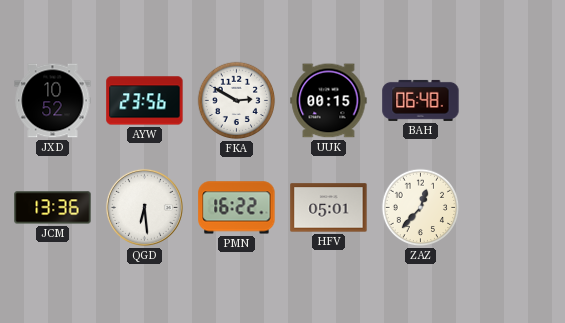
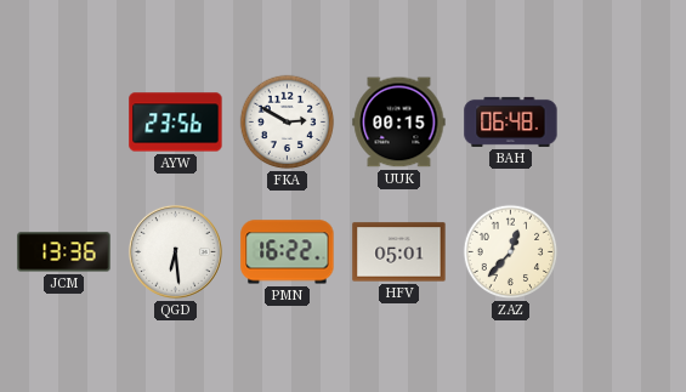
JXD: 10:52 -> none
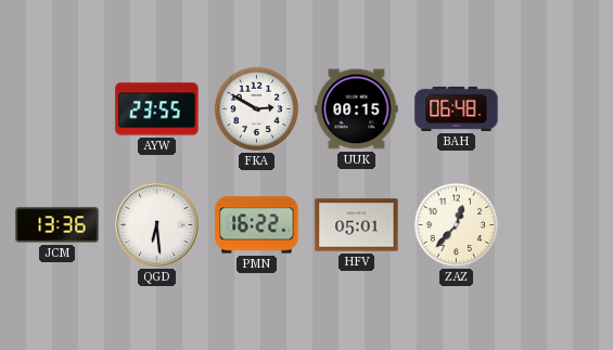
AYW: 23:56 -> 23:55
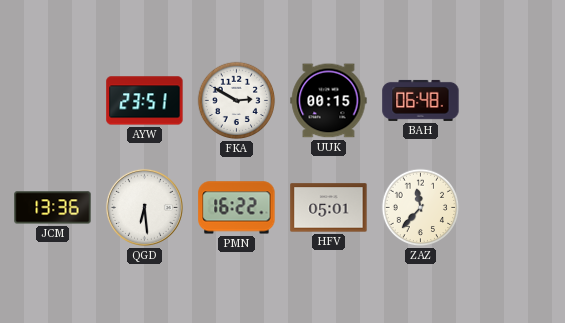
AYW: 23:55 -> 23:51
ZAZ: 12:37 -> 11:37
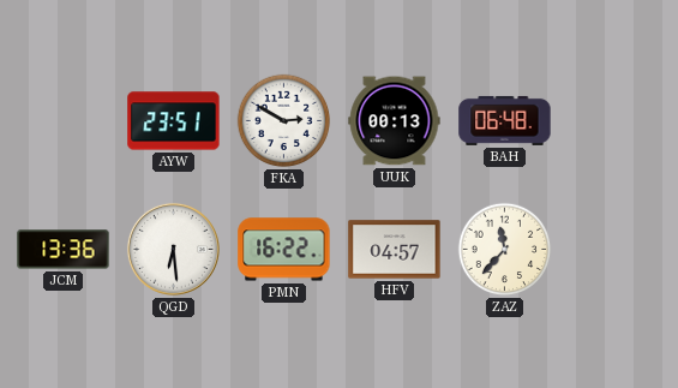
UUK: 00:15 -> 00:13
HFV: 05:01 -> 04:57
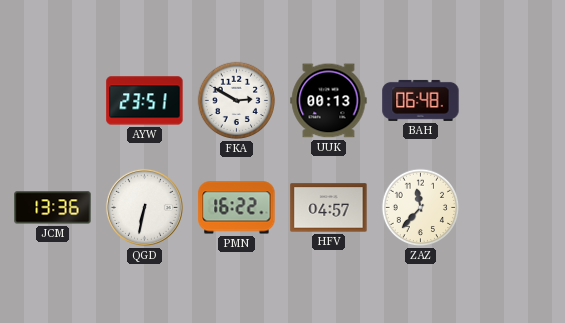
QGD: 6:29 -> 6:32
